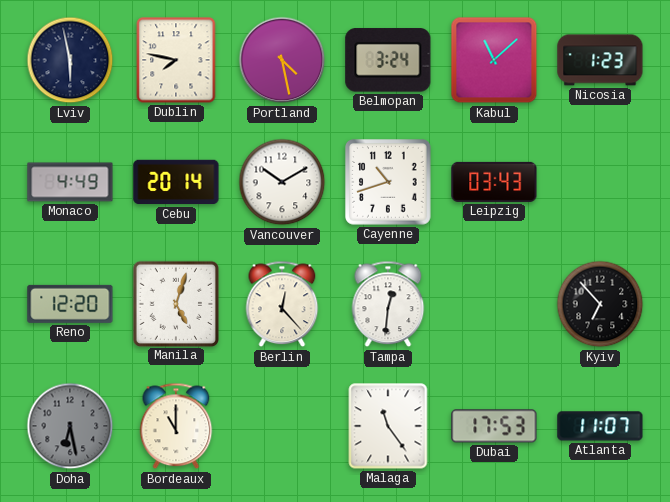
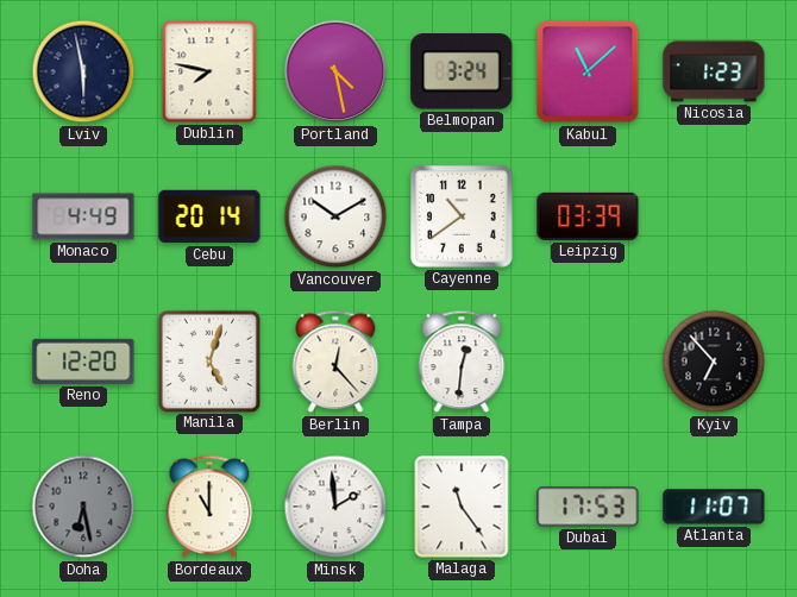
Cayenne: 10:42 -> 10:39
Leipzig: 03:43 -> 03:39
Minsk: none -> 1:59
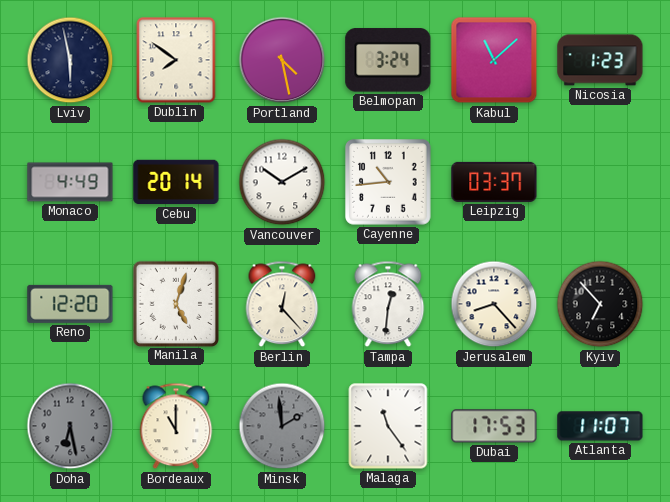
Dublin: 7:47 -> 7:51
Cayenne: 10:39 -> 10:44
Leipzig: 03:39 -> 03:37
Jerusalem: none -> 8:23
Minsk dial: white -> grey
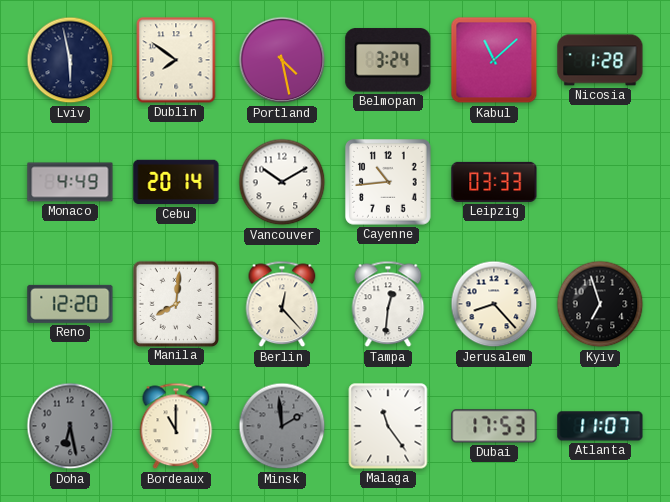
Nicosia: 1:23 -> 1:28
Leipzig: 03:37 -> 03:33
Manila: 5:03 -> 8:01
Kyiv: 6:53 -> 6:57
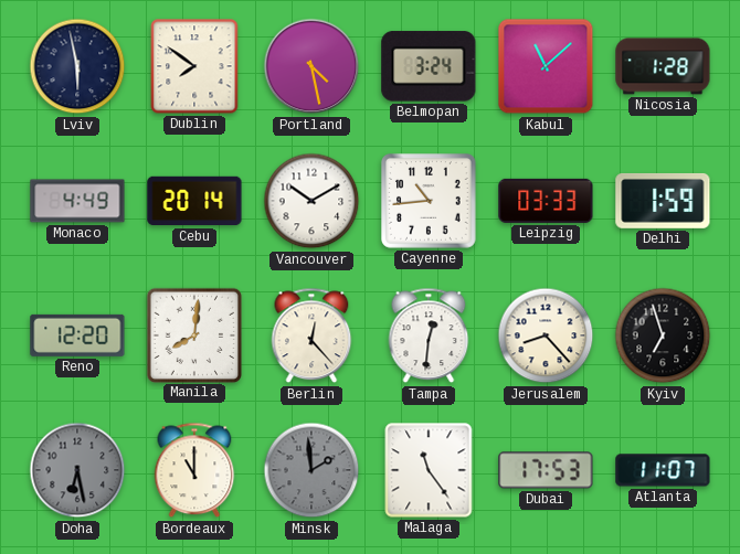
Delhi: none -> 1:59
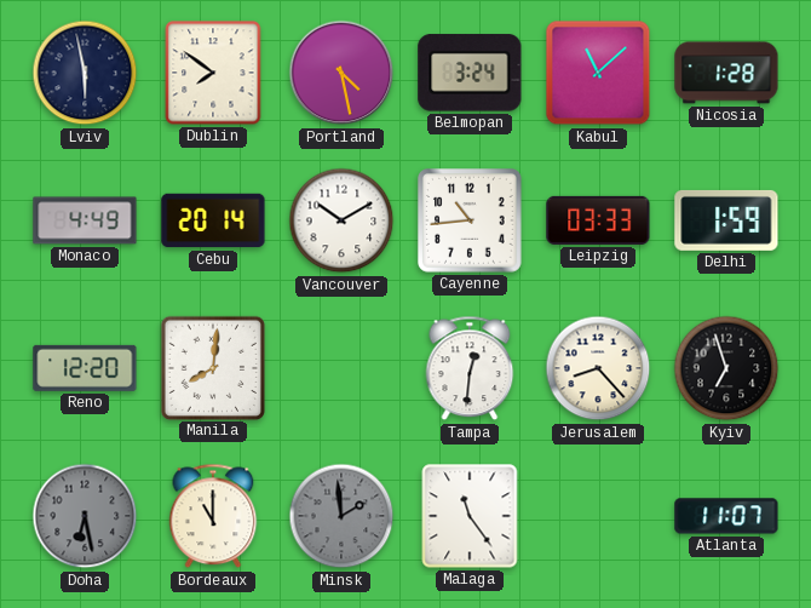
Berlin: 12:23 -> none
Dubai: 17:53 -> none
